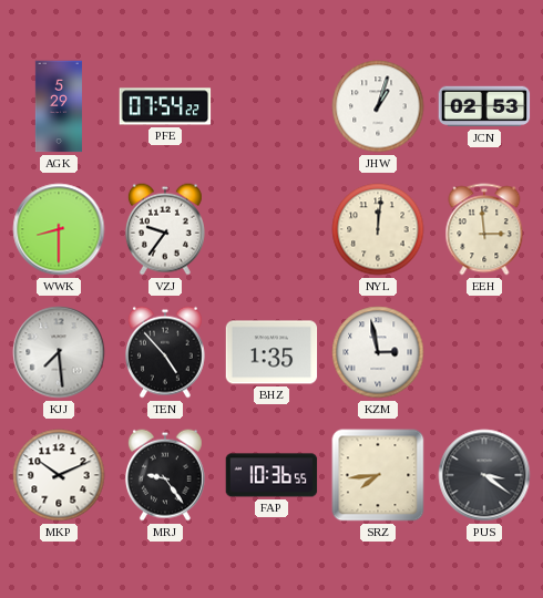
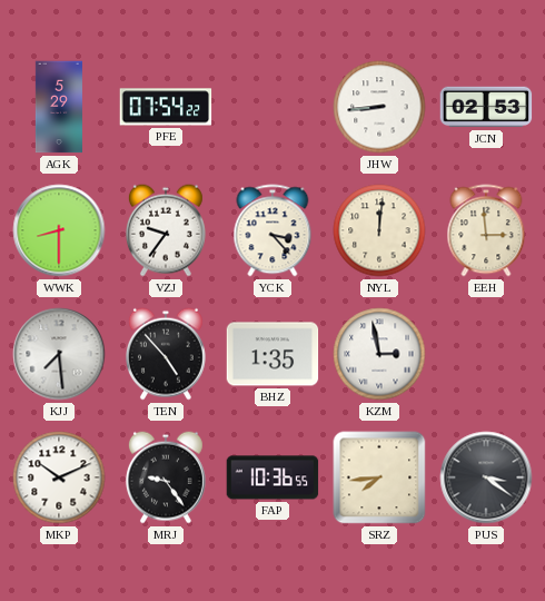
JHW: 1:03 -> 8:44
YCK: none -> 3:23
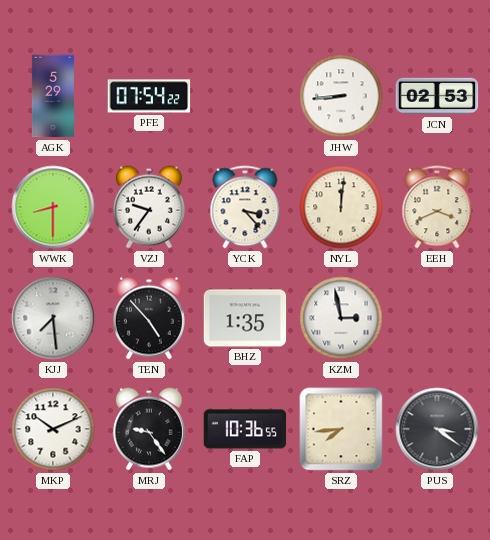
EEH: 2:59 -> 3:41
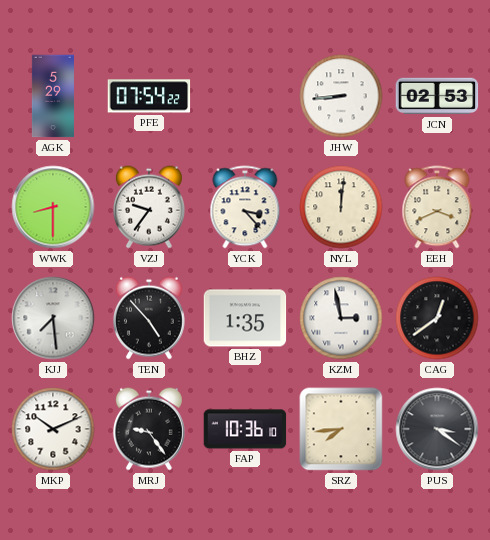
CAG: none -> 12:39
FAP: 10:36:55 -> 10:36:10
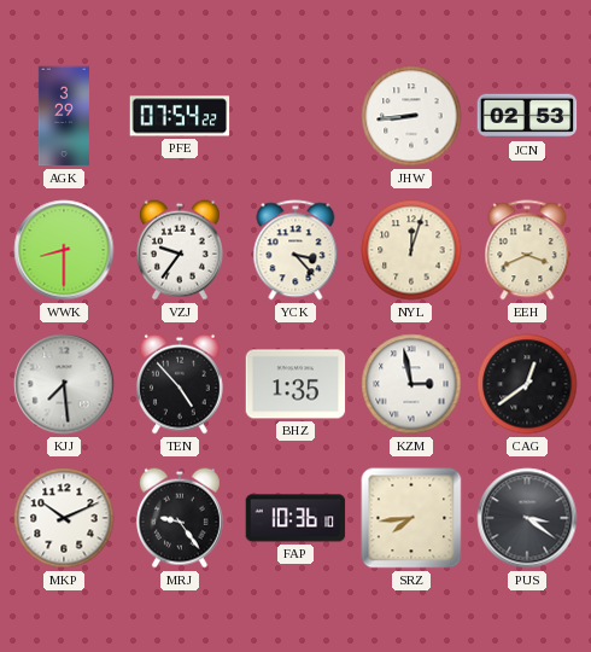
AGK: 5:29 -> 3:29
NYL: 12:01 -> 12:03
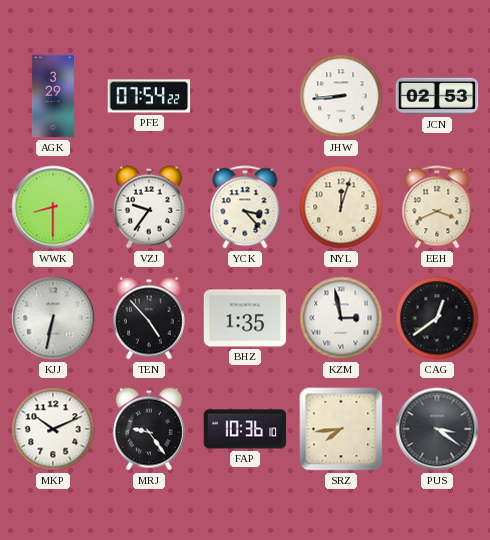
KJJ: 7:29 -> 6:32
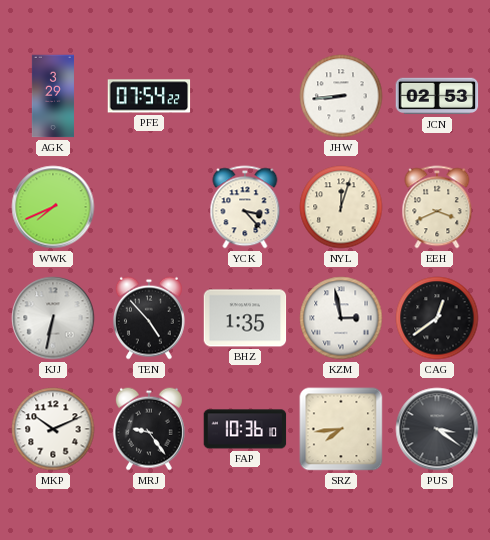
WWK: 8:30 -> 7:41
VZJ: 9:36 -> none
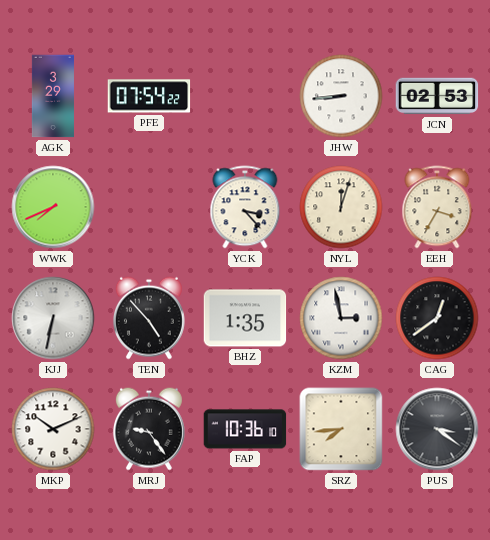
EEH: 3:41 -> 3:35
